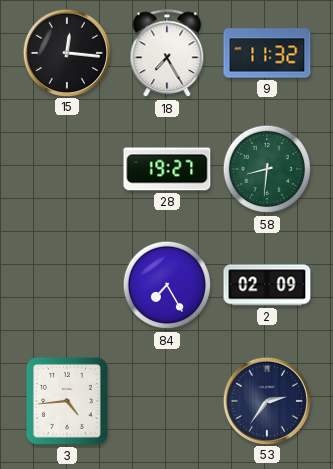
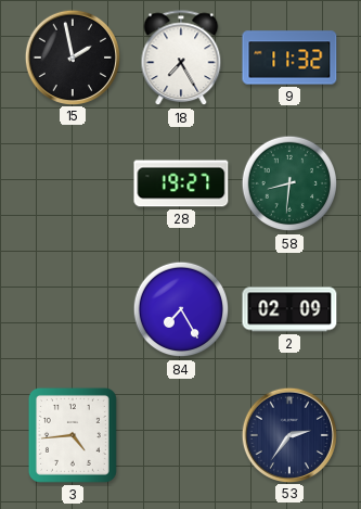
15: 12:16 -> 1:58
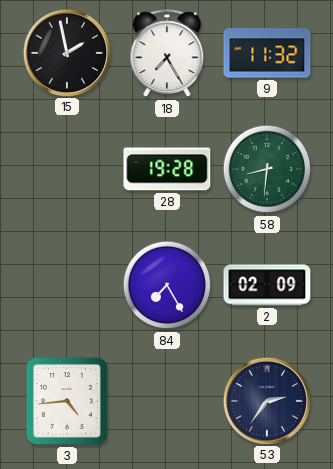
28: 19:27 -> 19:28
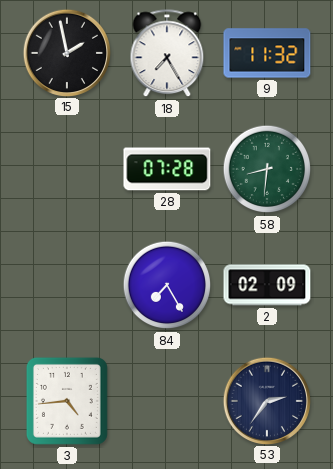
28: 19:28 -> 07:28
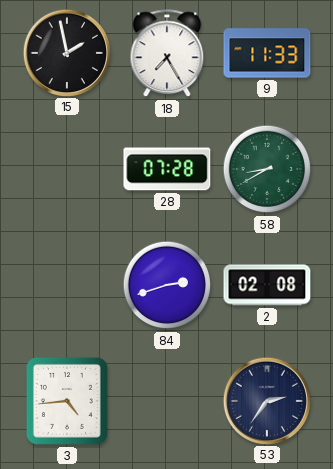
9: 11:32 -> 11:33
58: 8:31 -> 8:40
84: 7:25 -> 2:42
2: 02:09 -> 02:08
